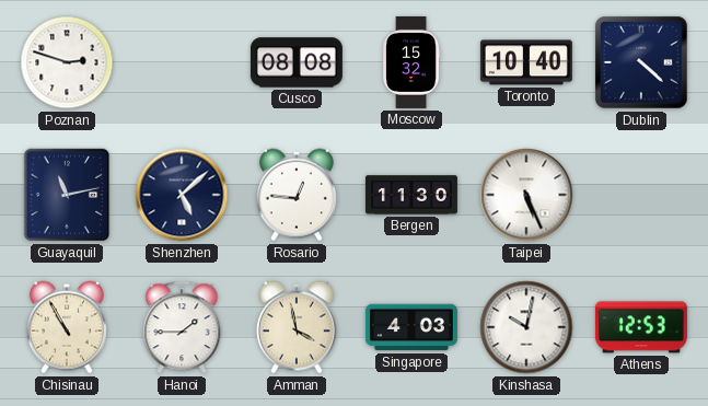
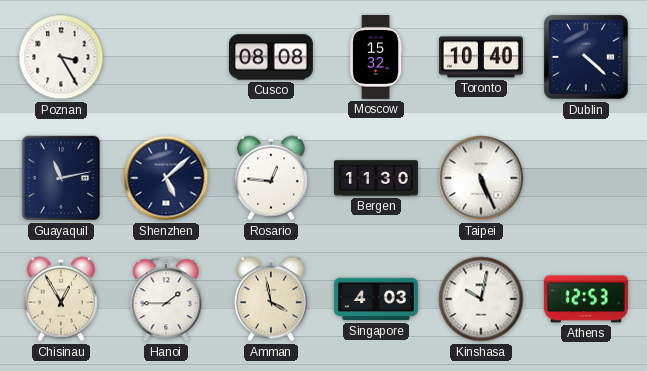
Poznan: 2:48 -> 3:25
Chisinau: 10:55 -> 12:55
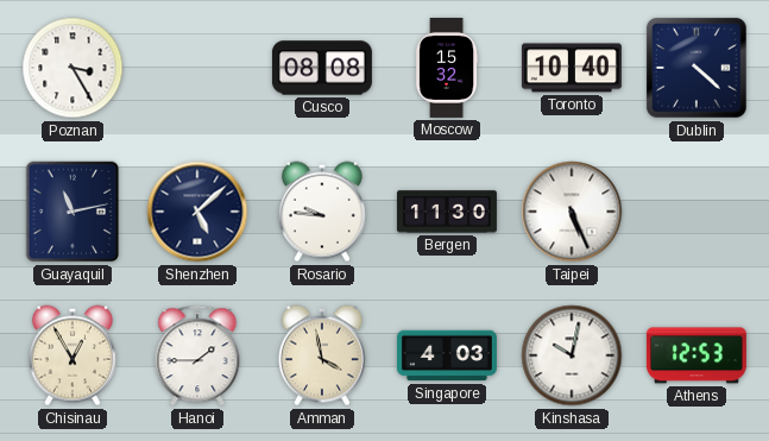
Rosario: 12:46 -> 9:46
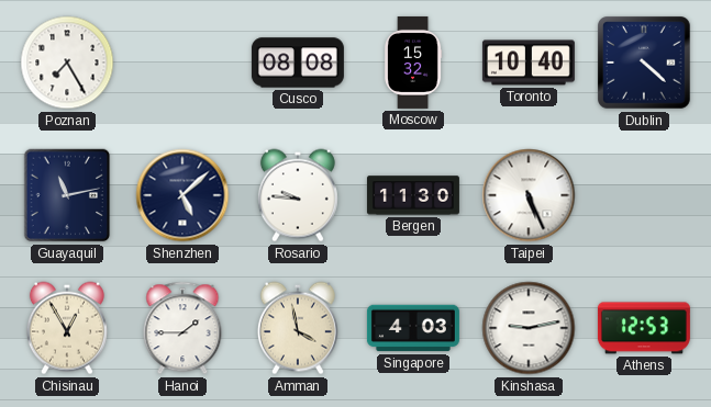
Poznan: 3:25 -> 7:25
Kinshasa: 10:02 -> 9:13
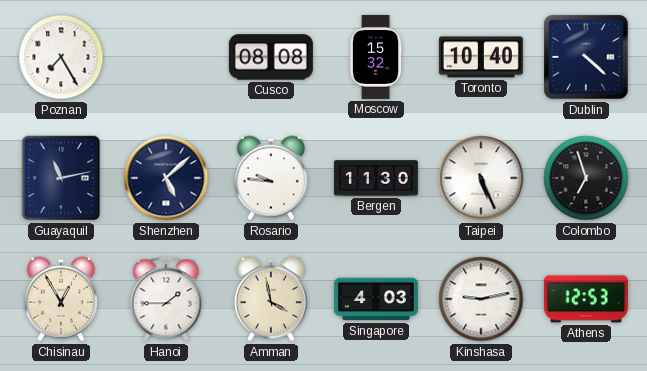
Colombo: none -> 6:57
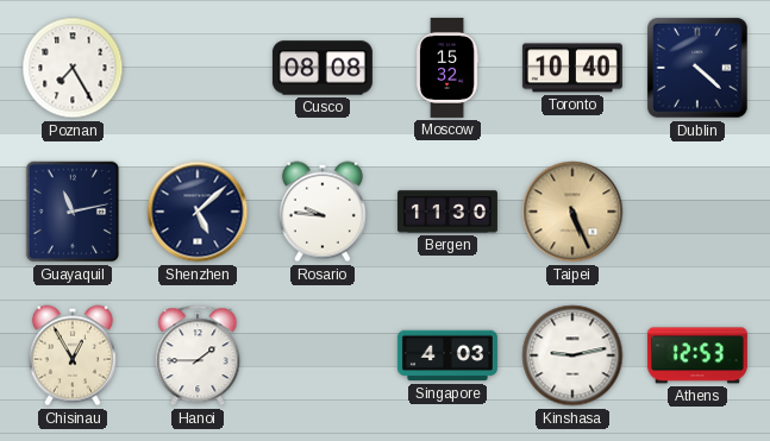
Taipei dial: white -> champagne
Colombo: 6:57 -> none
Amman: 3:58 -> none
